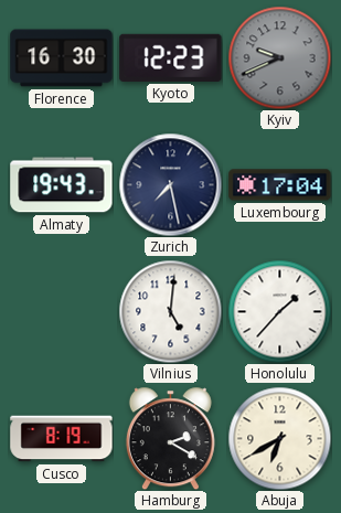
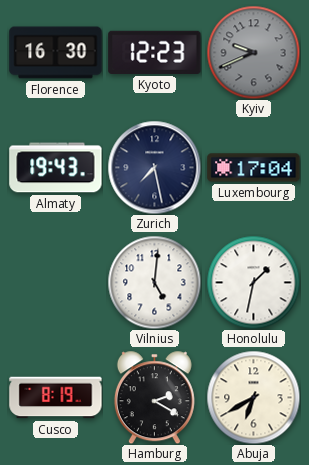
Honolulu: 1:37 -> 1:32
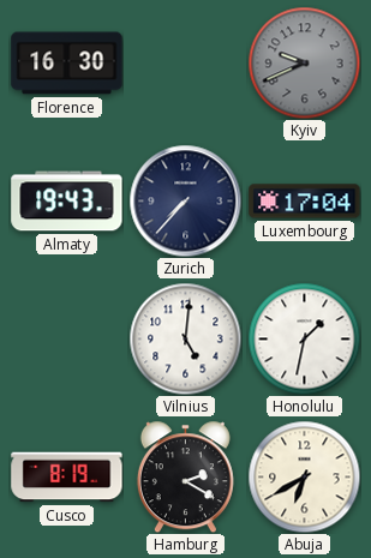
Kyoto: 12:23 -> none
Zurich: 7:28 -> 7:37
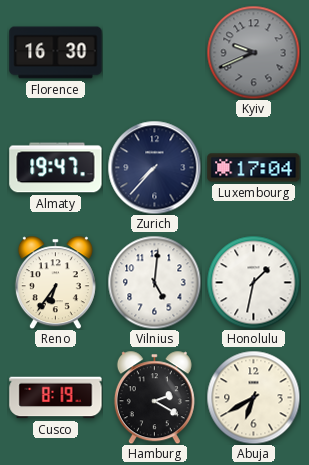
Almaty: 19:43 -> 19:47
Reno: none -> 6:36
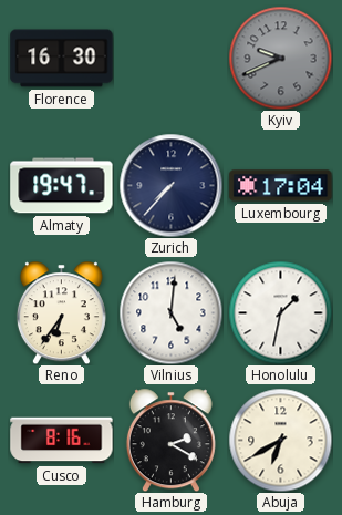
Cusco: 8:19 -> 8:16
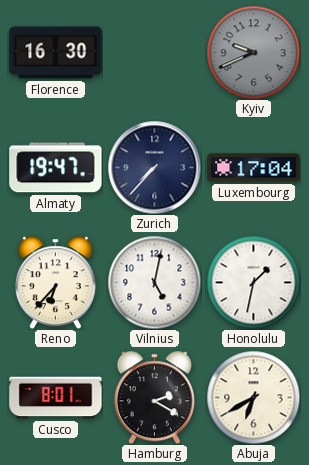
Reno: 6:36 -> 6:37
Vilnius: 5:01 -> 5:02
Cusco: 8:16 -> 8:01
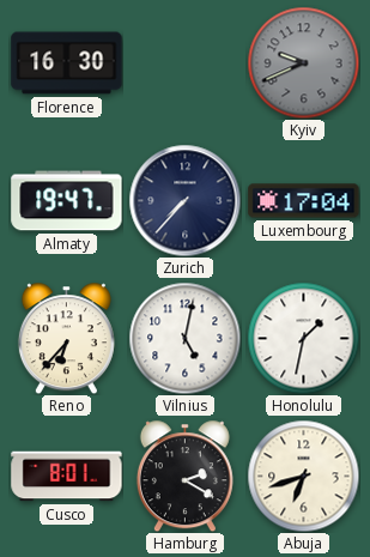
Abuja: 6:40 -> 6:42
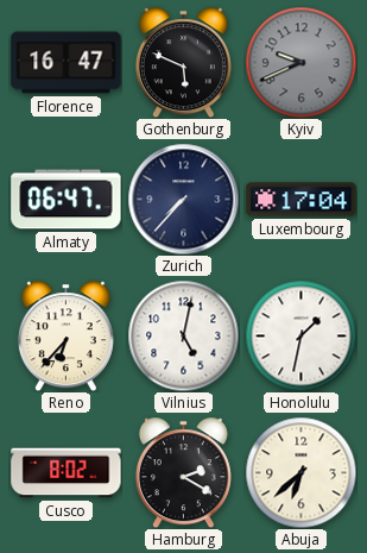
Florence: 16:30 -> 16:47
Gothenburg: none -> 5:49
Almaty: 19:47 -> 06:47
Cusco: 8:01 -> 8:02
Abuja: 6:42 -> 6:38
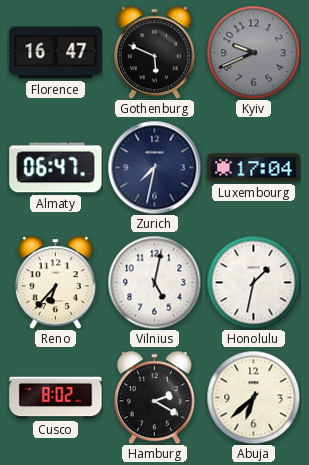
Zurich: 7:37 -> 7:32
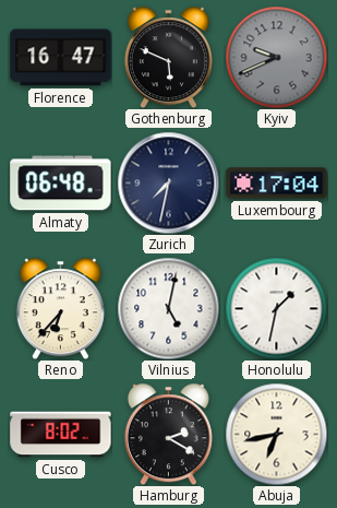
Almaty: 06:47 -> 06:48
Abuja: 6:38 -> 6:43
